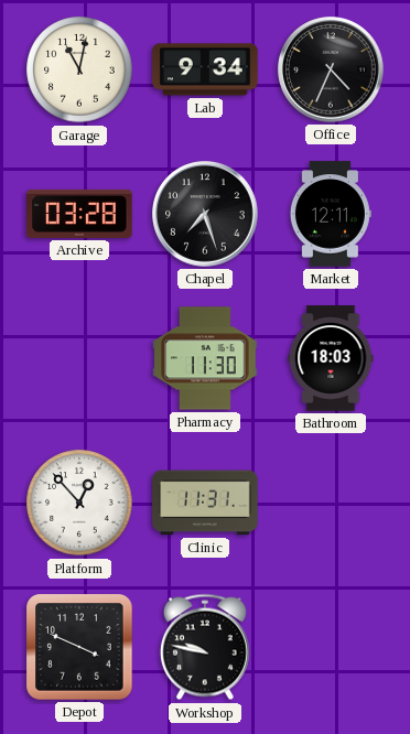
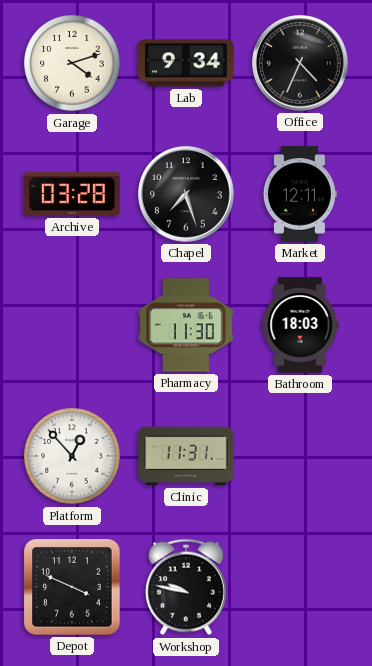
Garage: 11:02 -> 4:12
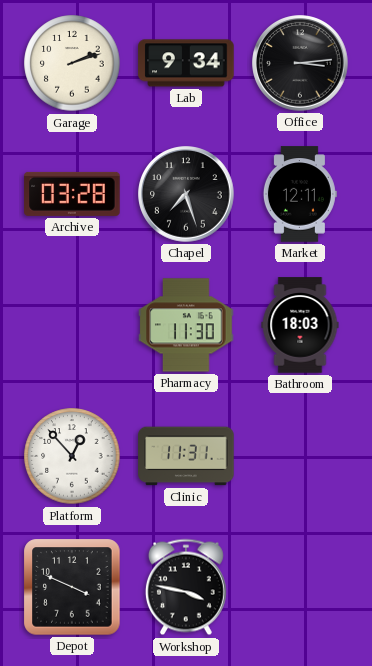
Garage: 4:12 -> 2:12
Office: 4:34 -> 3:14
Workshop: 9:47 -> 3:47
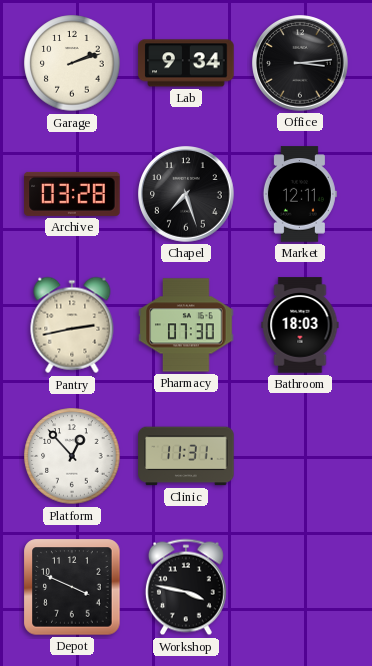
Pantry: none -> 2:43
Pharmacy: 11:30 -> 07:30
